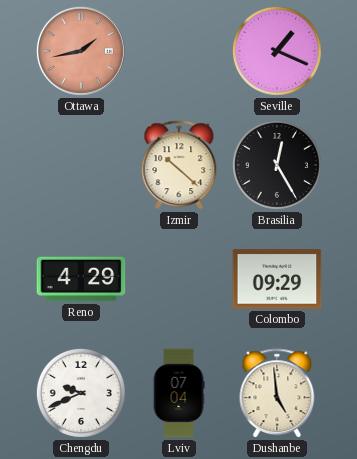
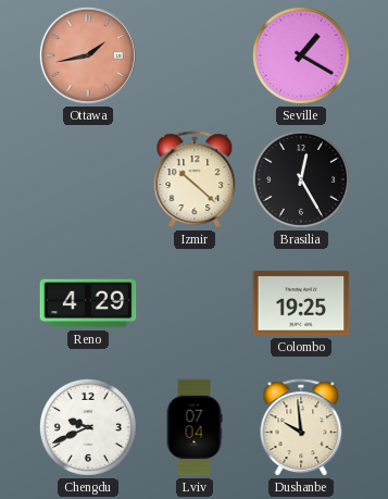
Seville: 1:19 -> 1:20
Colombo: 09:29 -> 19:25
Dushanbe: 4:59 -> 9:59
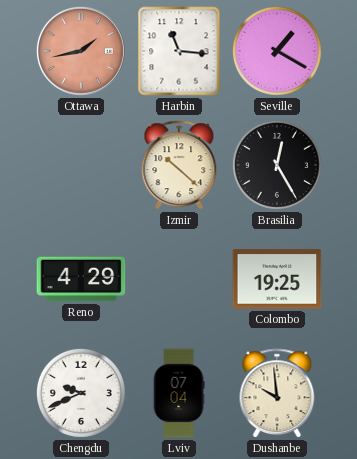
Harbin: none -> 11:16
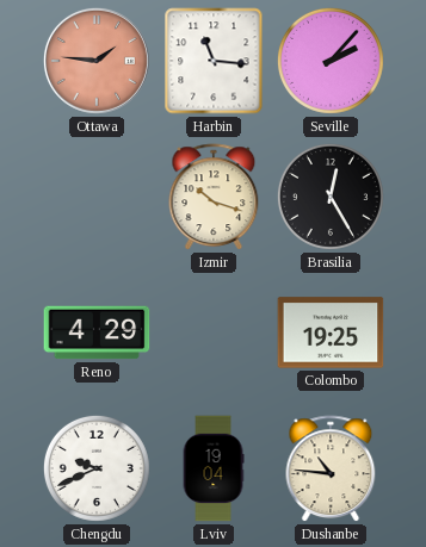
Ottawa: 1:43 -> 1:46
Seville: 1:20 -> 2:07
Izmir: 10:22 -> 10:18
Lviv: 07:04 -> 19:04
Dushanbe: 9:59 -> 10:46
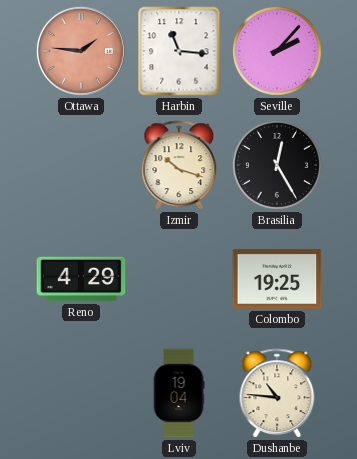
Chengdu: 9:41 -> none
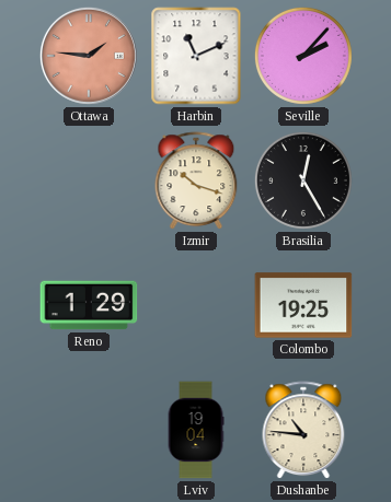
Harbin: 11:16 -> 11:11
Reno: 4:29 -> 1:29
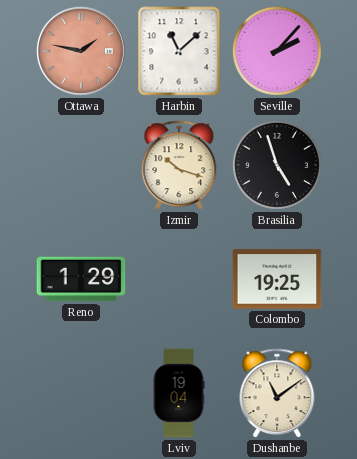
Ottawa: 1:46 -> 1:47
Harbin: 11:11 -> 11:08
Brasilia: 12:25 -> 4:57
Dushanbe: 10:46 -> 11:09
